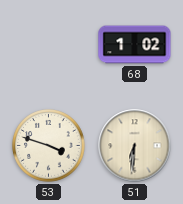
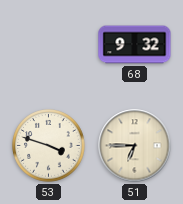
68: 1:02 -> 9:32
51: 6:31 -> 6:45
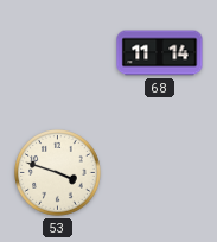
68: 9:32 -> 11:14
51: 6:45 -> none
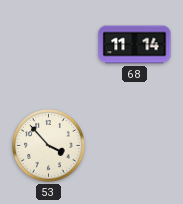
53: 3:48 -> 3:53
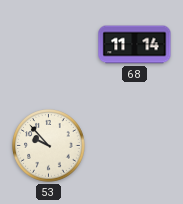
53: 3:53 -> 9:53
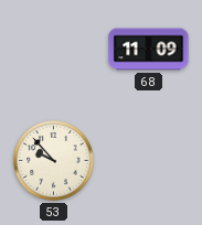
68: 11:14 -> 11:09
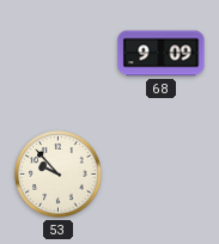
68: 11:09 -> 9:09
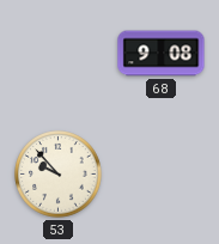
68: 9:09 -> 9:08
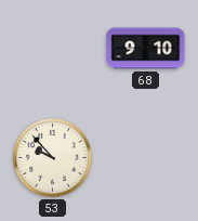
68: 9:08 -> 9:10
